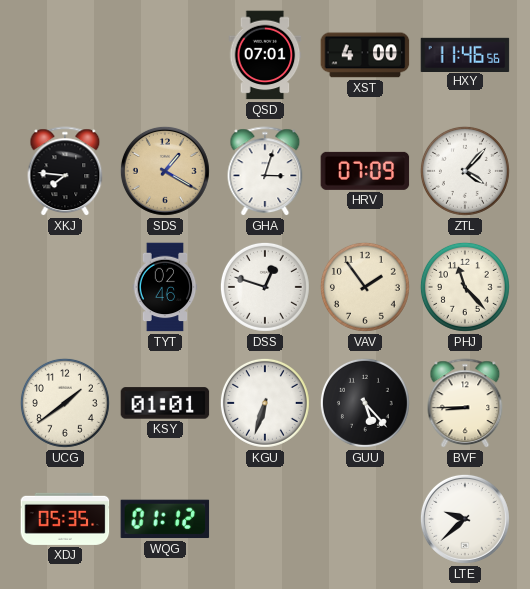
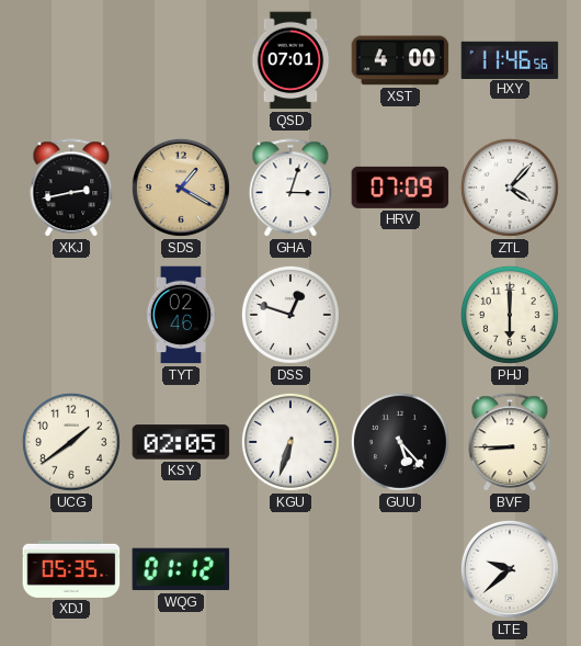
XKJ: 7:46 -> 2:43
VAV: 1:54 -> none
PHJ: 11:23 -> 6:00
KSY: 01:01 -> 02:05
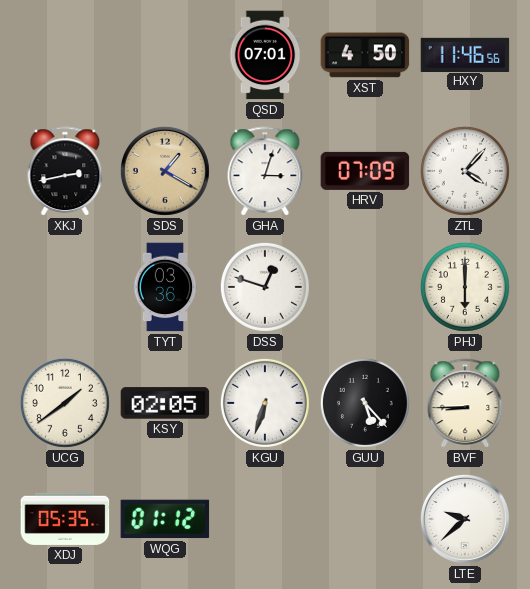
XST: 4:00 -> 4:50
TYT: 02:46 -> 03:36
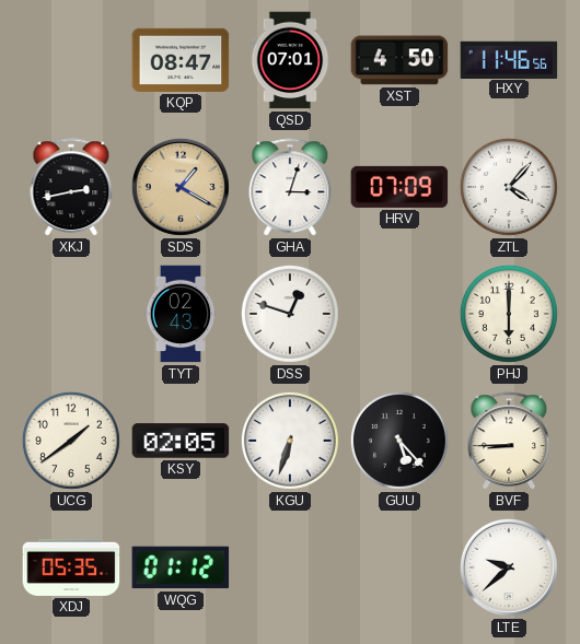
KQP: none -> 08:47
TYT: 03:36 -> 02:43
